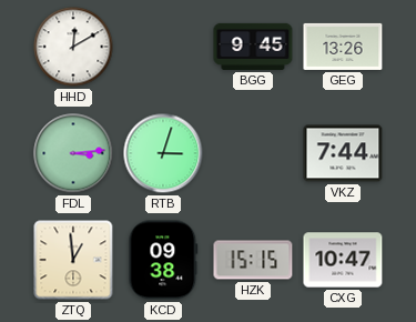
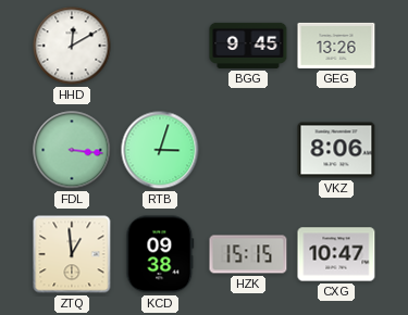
FDL: 3:14 -> 3:16
VKZ: 7:44 -> 8:06
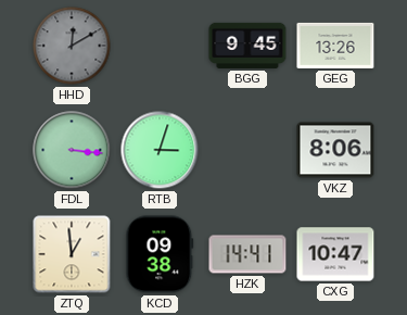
HHD dial: white -> grey
HZK: 15:15 -> 14:41
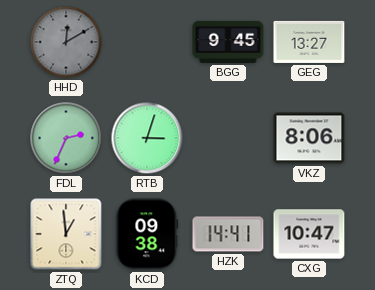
GEG: 13:26 -> 13:27
FDL: 3:16 -> 2:34
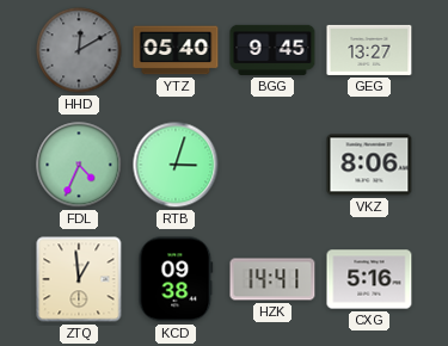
YTZ: none -> 05:40
FDL: 2:34 -> 4:34
CXG: 10:47 -> 5:16
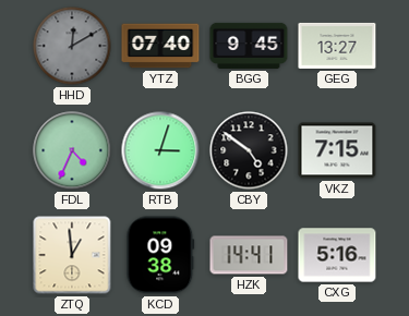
YTZ: 05:40 -> 07:40
CBY: none -> 4:51
VKZ: 8:06 -> 7:15
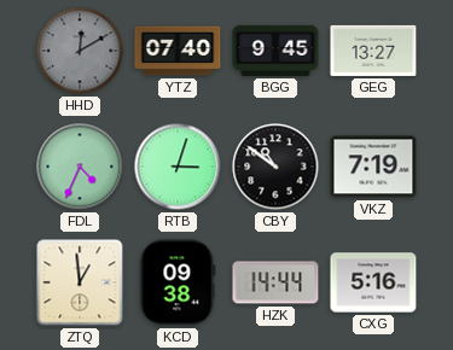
CBY: 4:51 -> 10:51
VKZ: 7:15 -> 7:19
HZK: 14:41 -> 14:44
